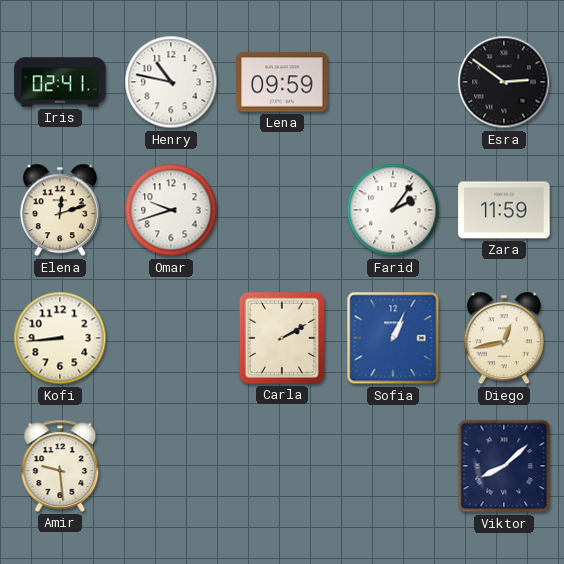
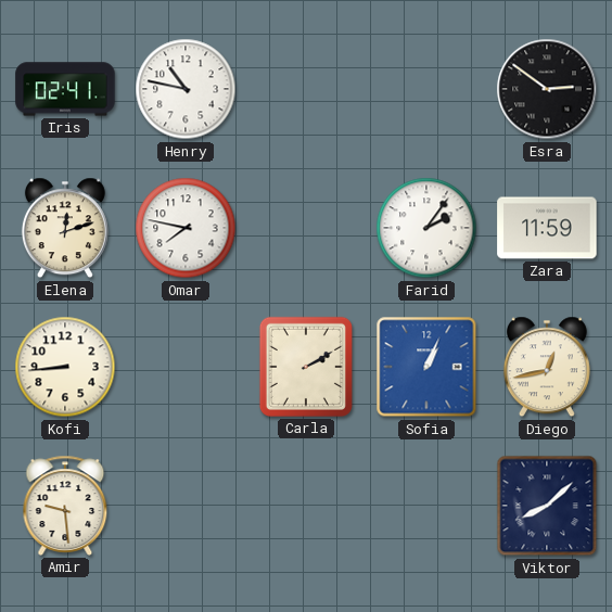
Lena: 09:59 -> none
Omar: 9:42 -> 7:47
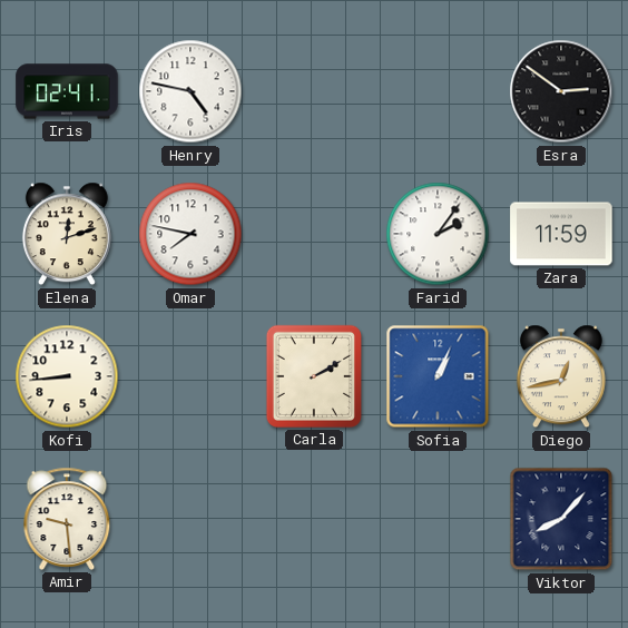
Henry: 10:47 -> 4:47
Viktor: 8:08 -> 8:07
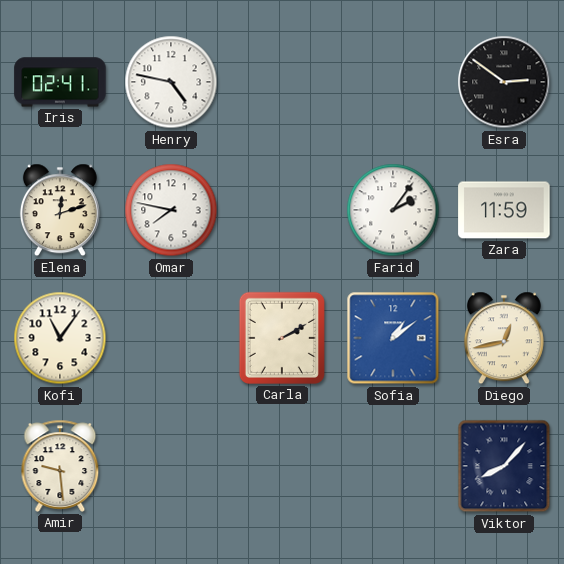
Kofi: 8:44 -> 11:06
Sofia: 1:04 -> 1:09
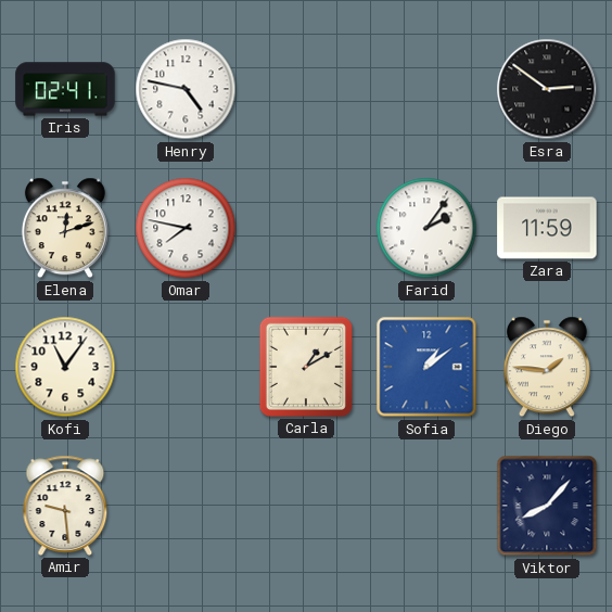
Carla: 2:10 -> 1:10
Diego: 12:43 -> 1:46
